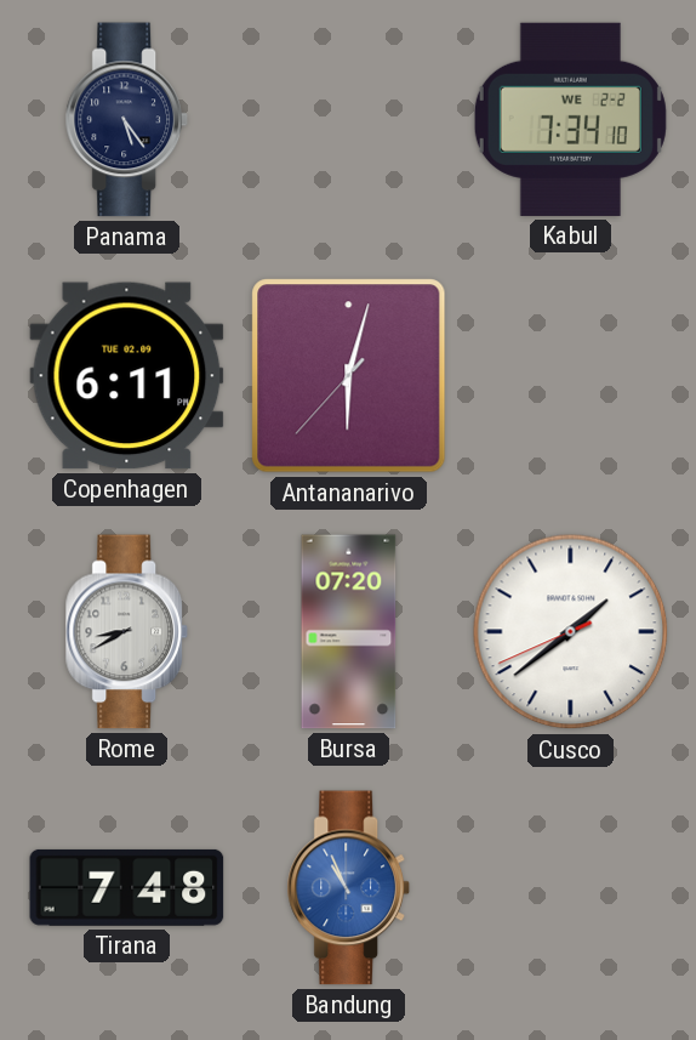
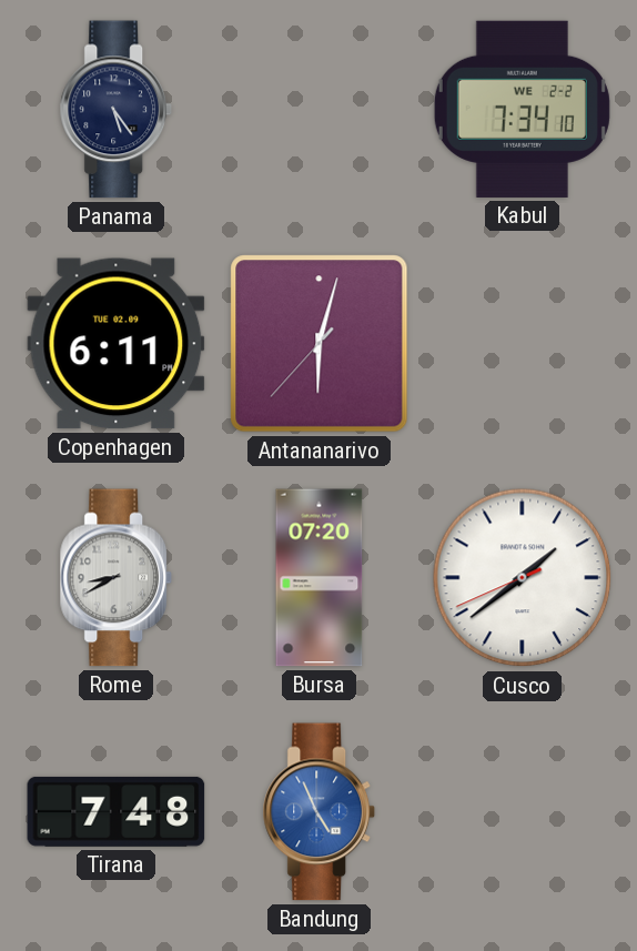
Bandung: 10:56 -> 4:56
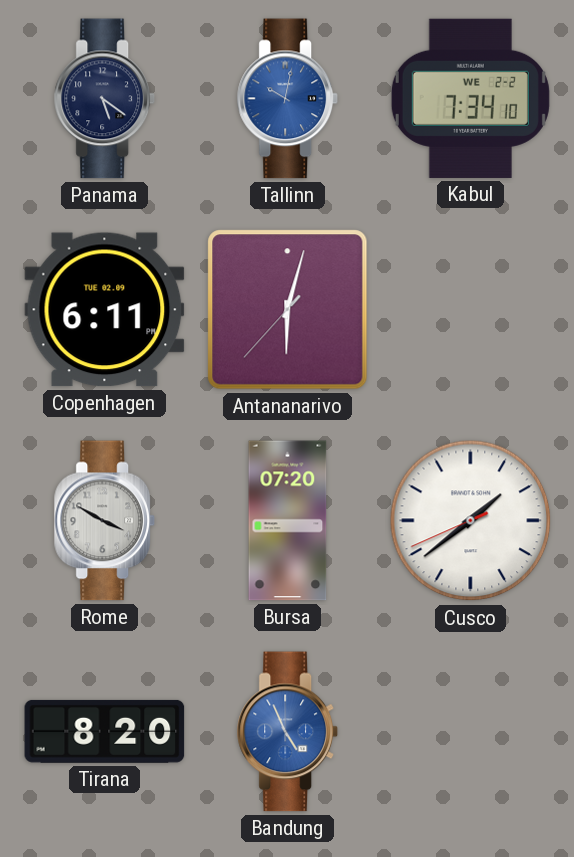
Panama: 5:24 -> 5:21
Tallinn: none -> 10:02
Rome: 8:40 -> 3:50
Tirana: 7:48 -> 8:20
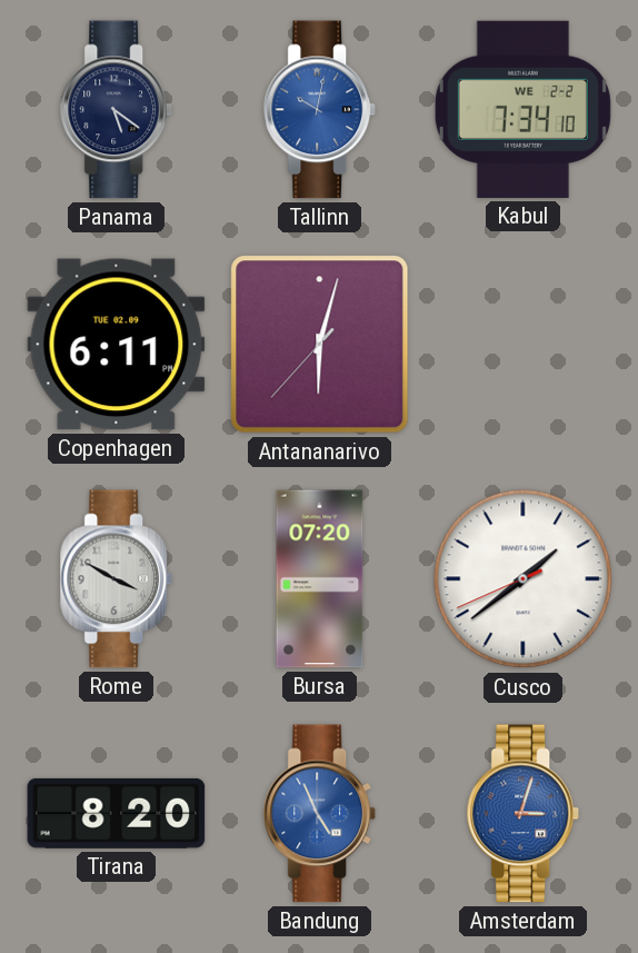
Amsterdam: none -> 3:03
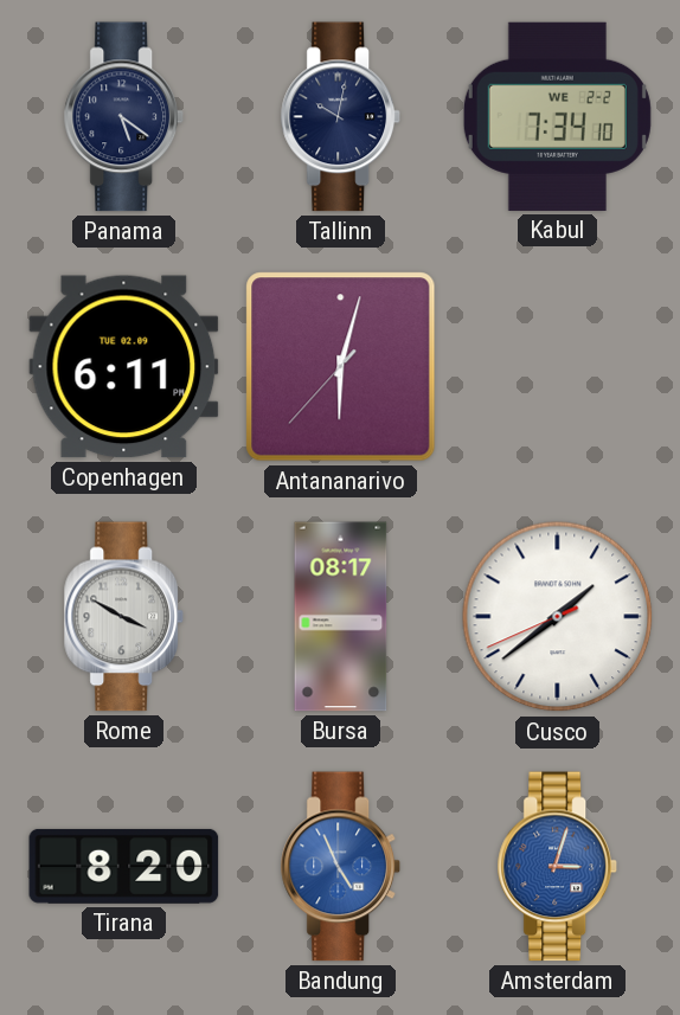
Tallinn dial: blue -> navy
Bursa: 07:20 -> 08:17
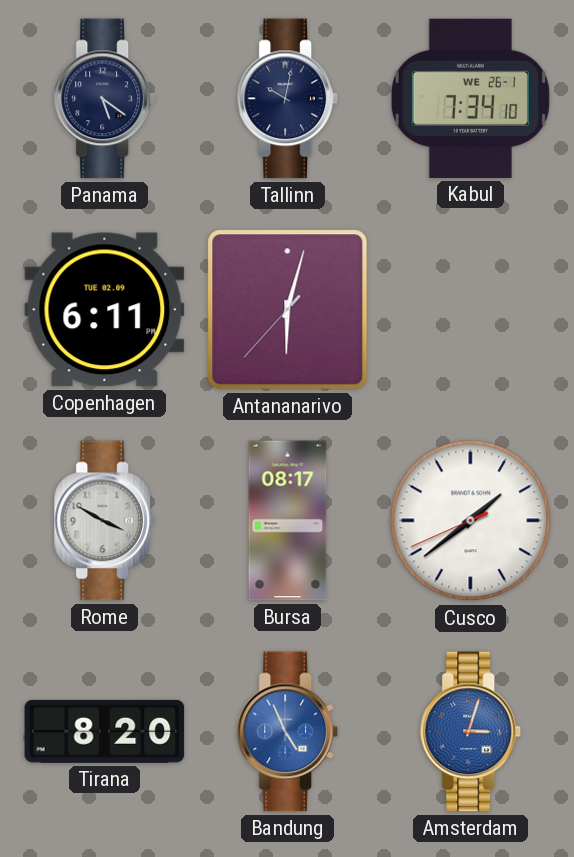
Kabul date: WE 2-2 -> WE 26-1
